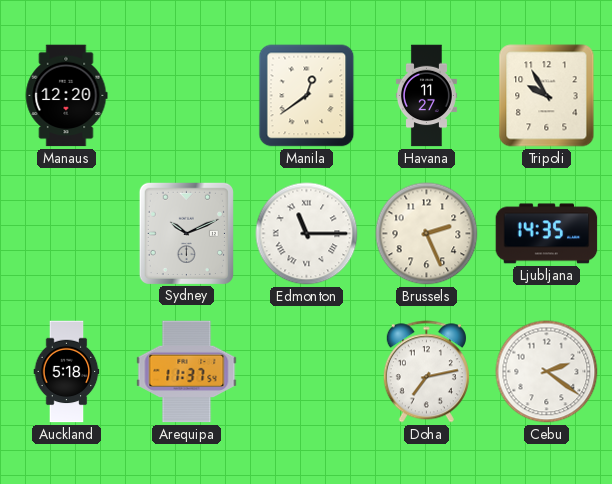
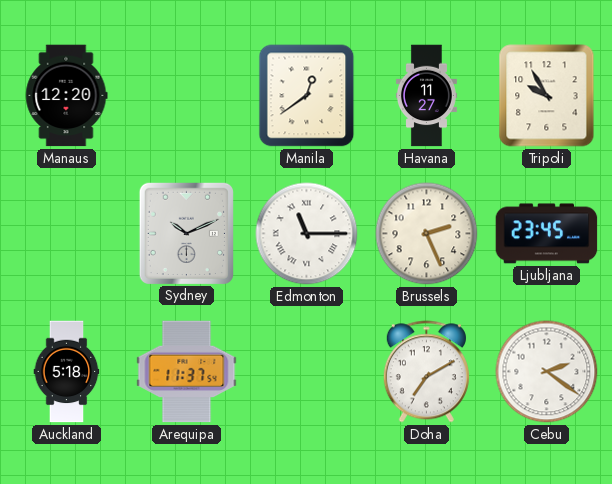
Ljubljana: 14:35 -> 23:45
Doha: 7:13 -> 7:10
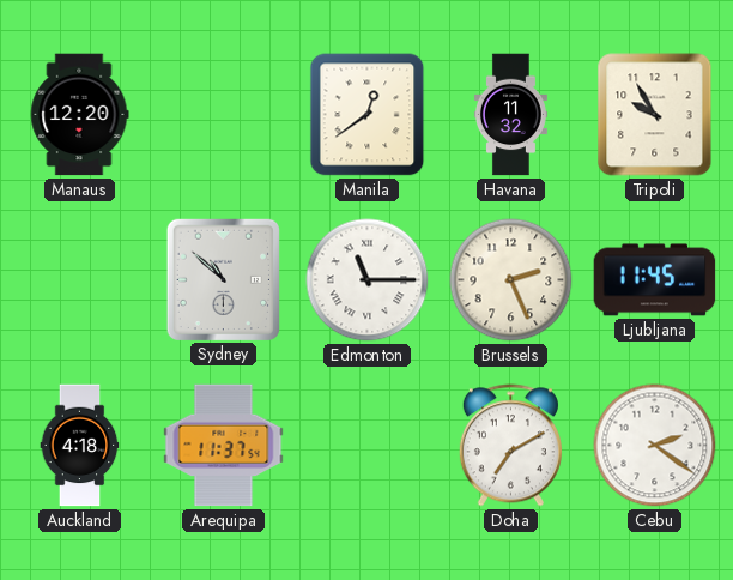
Havana: 11:27 -> 11:32
Sydney: 10:11 -> 10:52
Ljubljana: 23:45 -> 11:45
Auckland: 5:18 -> 4:18
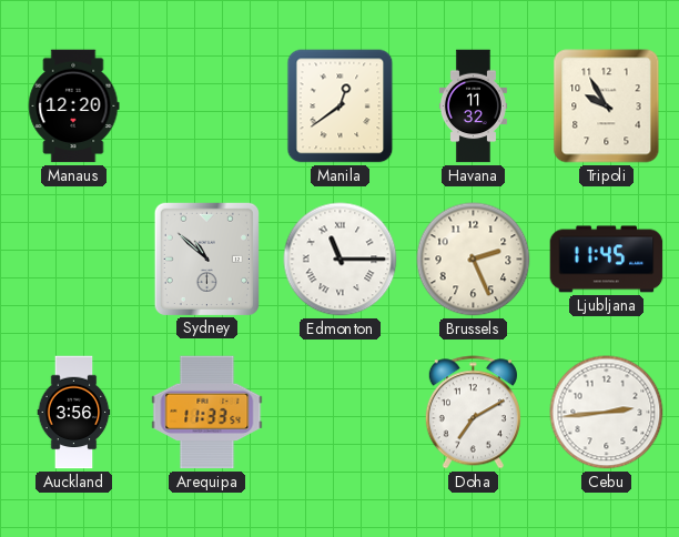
Auckland: 4:18 -> 3:56
Arequipa: 11:37 -> 11:33
Cebu: 2:21 -> 2:44
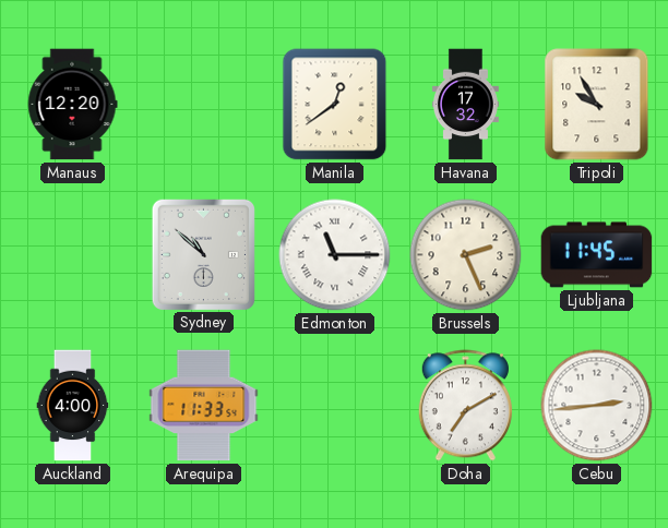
Havana: 11:32 -> 17:32
Auckland: 3:56 -> 4:00
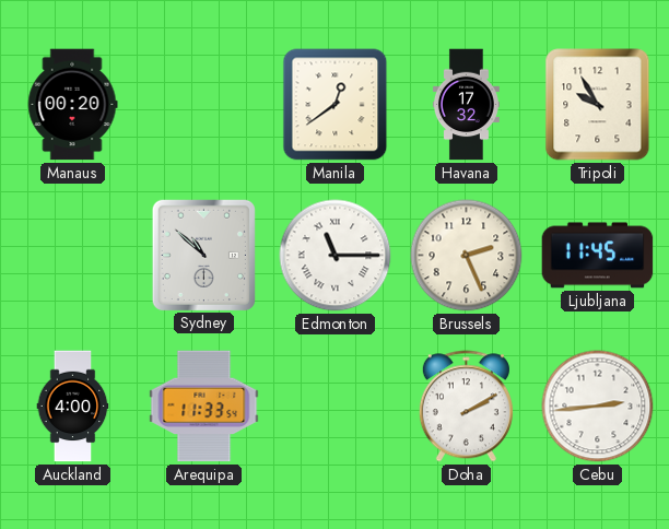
Manaus: 12:20 -> 00:20
Doha: 7:10 -> 2:10
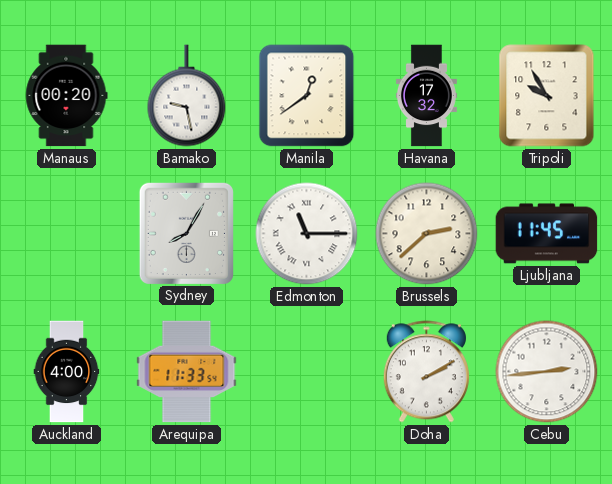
Bamako: none -> 9:28
Sydney: 10:52 -> 8:05
Brussels: 2:26 -> 2:38
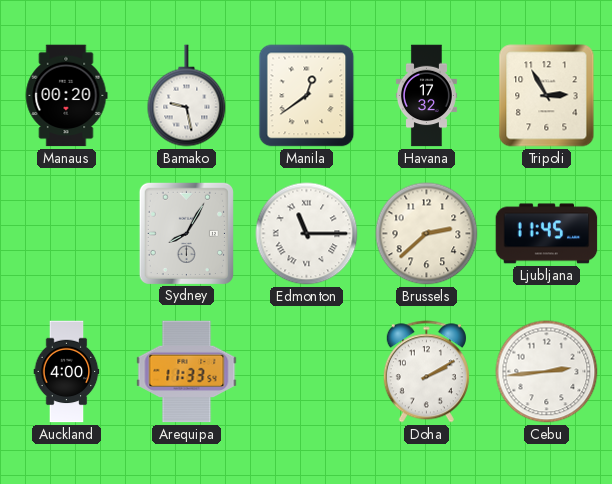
Tripoli: 9:55 -> 2:55
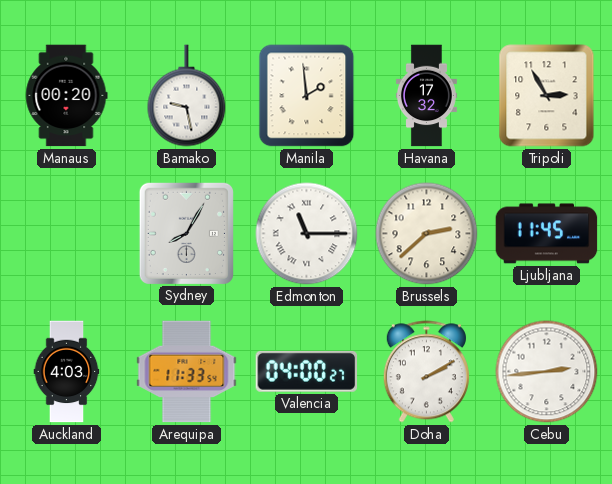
Manila: 12:39 -> 1:59
Auckland: 4:00 -> 4:03
Valencia: none -> 04:00
